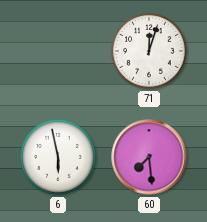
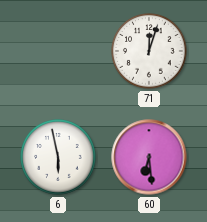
60: 7:29 -> 6:29
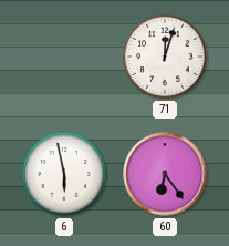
60: 6:29 -> 6:24
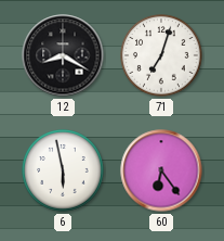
12: none -> 8:20
71: 12:03 -> 7:03
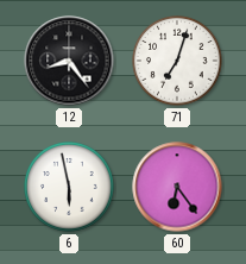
12: 8:20 -> 8:24
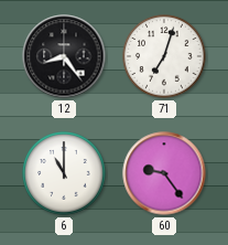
6: 5:58 -> 11:00
60: 6:24 -> 9:24
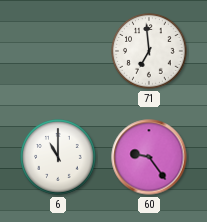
12: 8:24 -> none
71: 7:03 -> 6:59
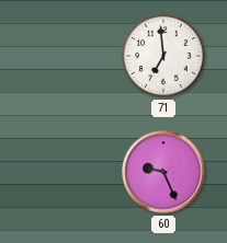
6: 11:00 -> none
60: 9:24 -> 9:26
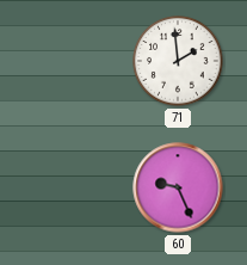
71: 6:59 -> 1:59
